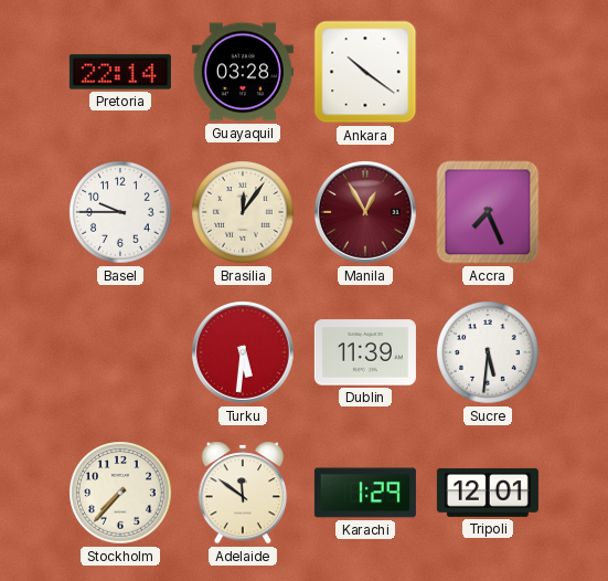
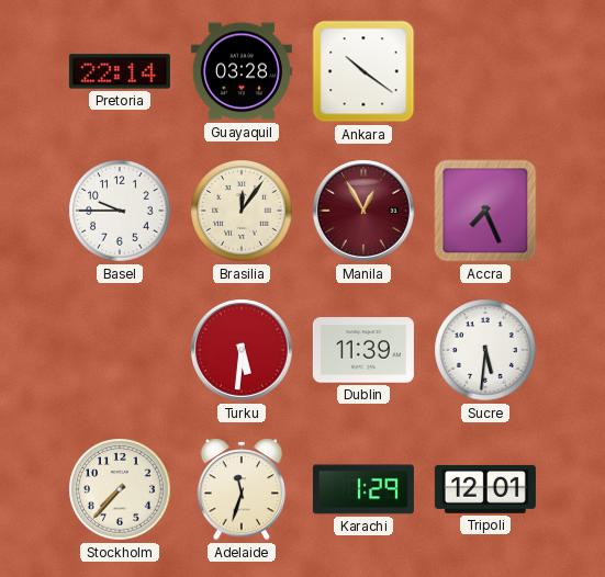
Adelaide: 11:51 -> 11:33
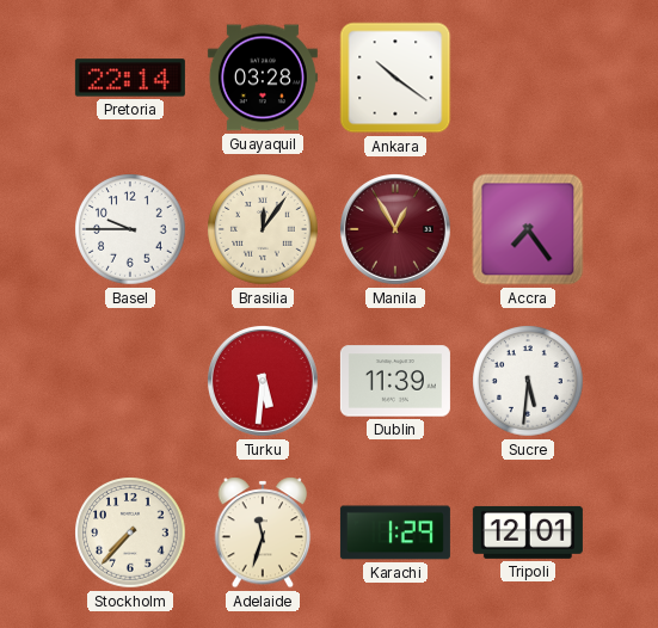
Accra: 7:26 -> 7:24
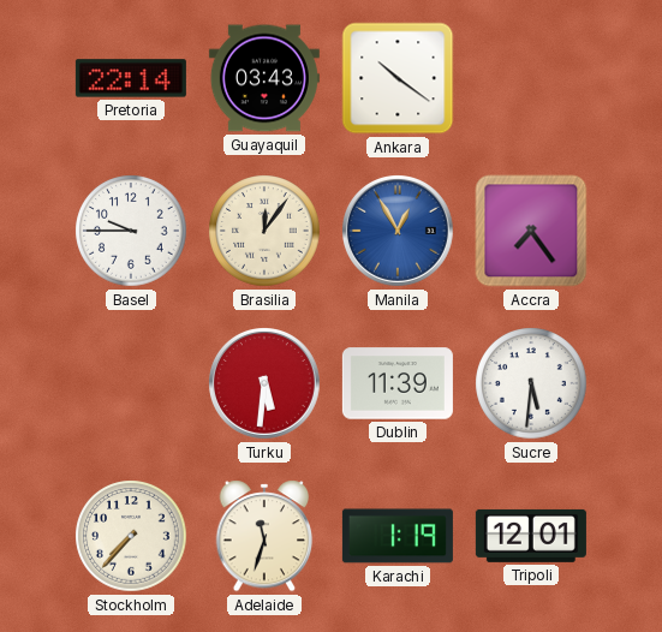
Guayaquil: 03:28 -> 03:43
Manila dial: burgundy -> blue
Karachi: 1:29 -> 1:19
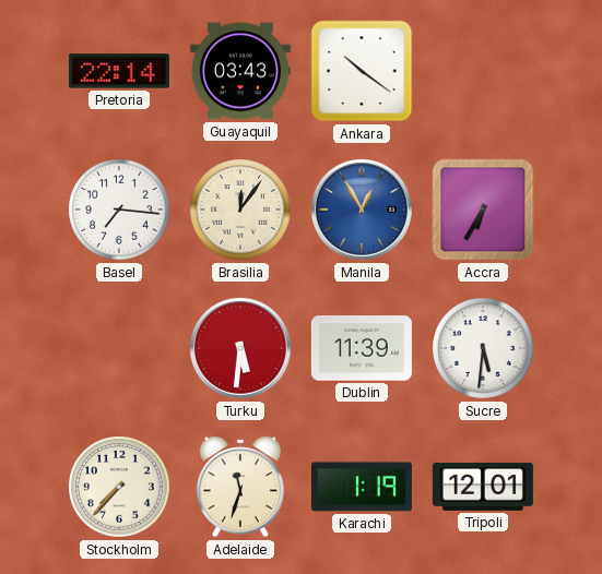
Basel: 9:45 -> 7:16
Accra: 7:24 -> 6:35
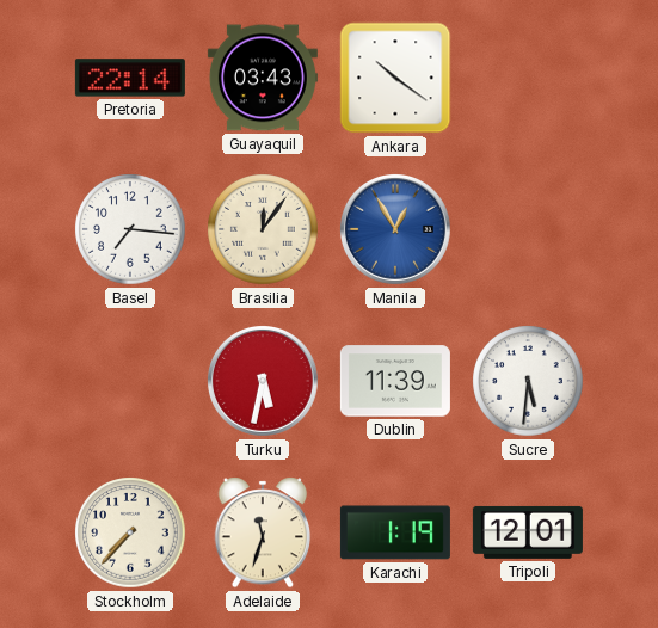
Accra: 6:35 -> none
Turku: 5:31 -> 5:32
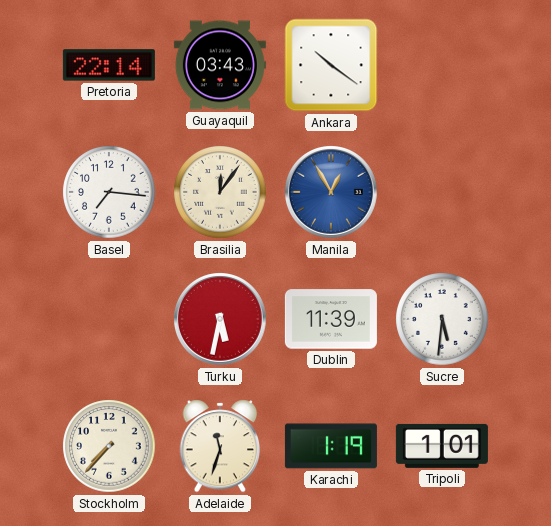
Tripoli: 12:01 -> 1:01
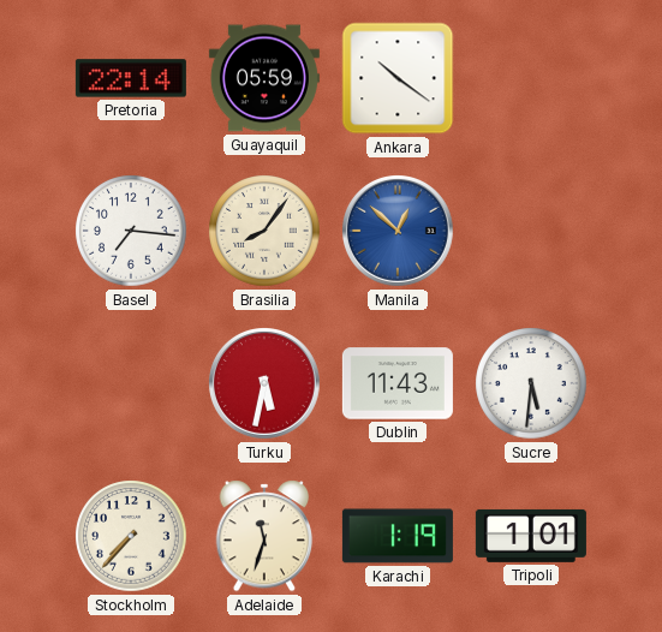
Guayaquil: 03:43 -> 05:59
Brasilia: 12:06 -> 8:06
Manila: 12:55 -> 12:52
Dublin: 11:39 -> 11:43
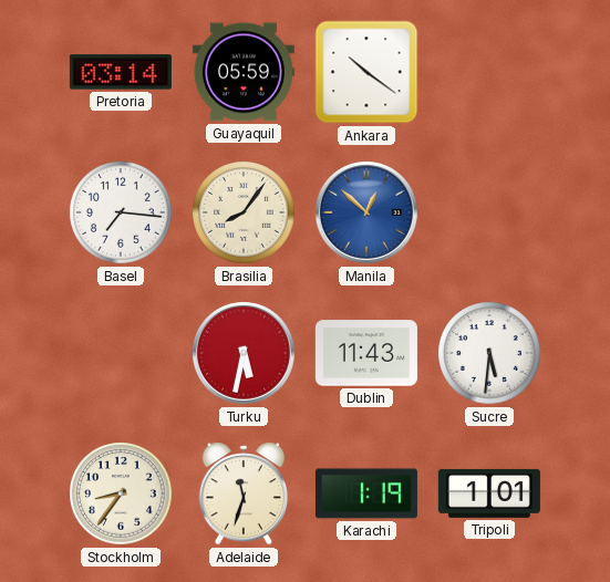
Pretoria: 22:14 -> 03:14
Stockholm: 7:37 -> 8:36
